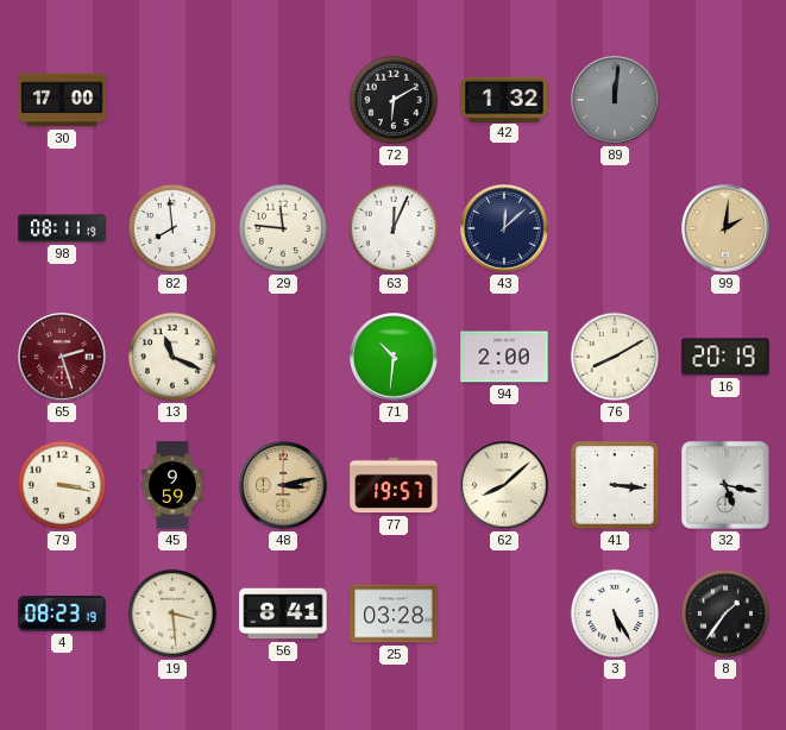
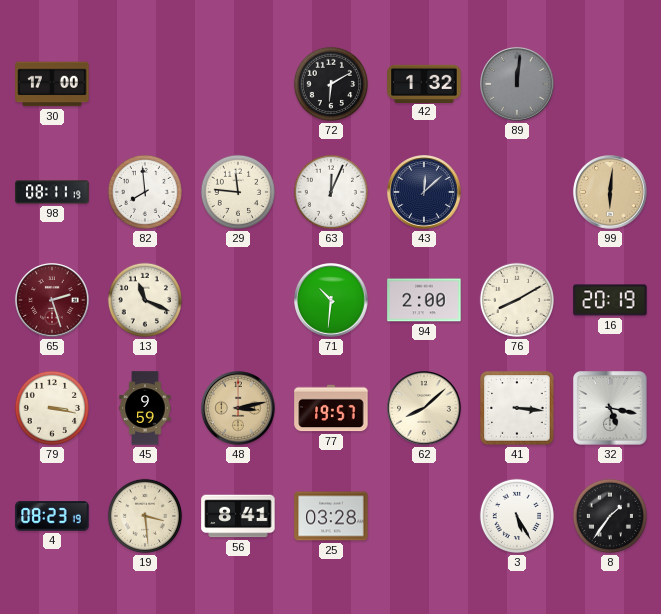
99: 2:01 -> 6:01
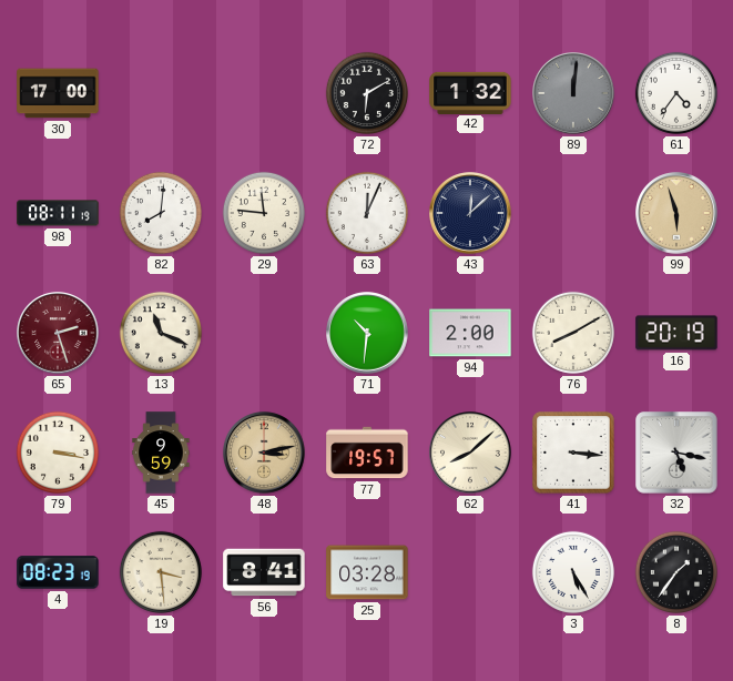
61: none -> 4:36
82: 7:59 -> 8:01
99: 6:01 -> 5:57
